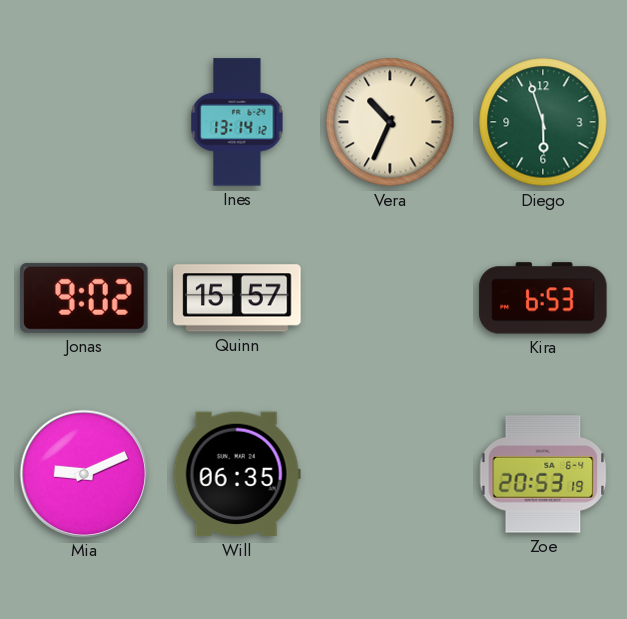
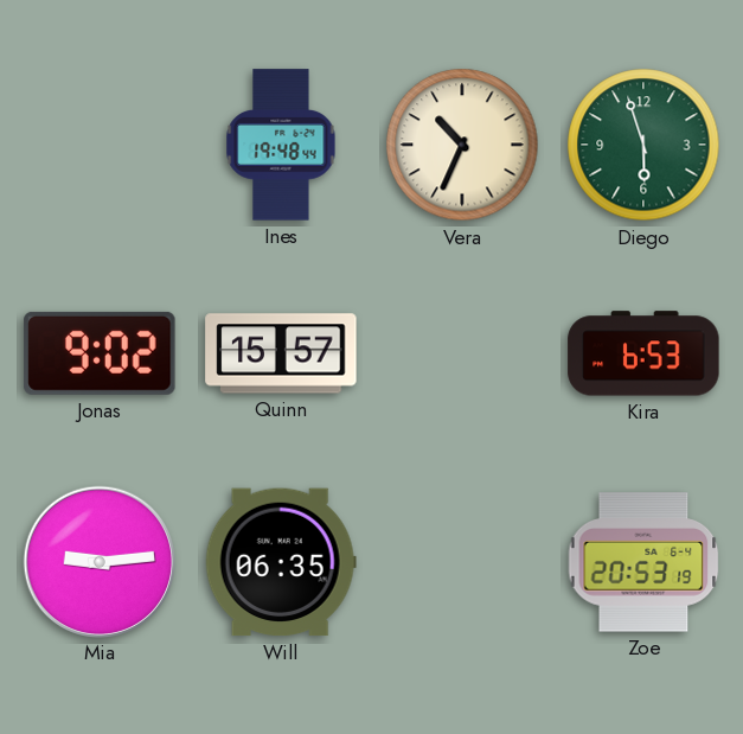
Ines: 13:14 -> 19:48
Mia: 9:11 -> 9:14
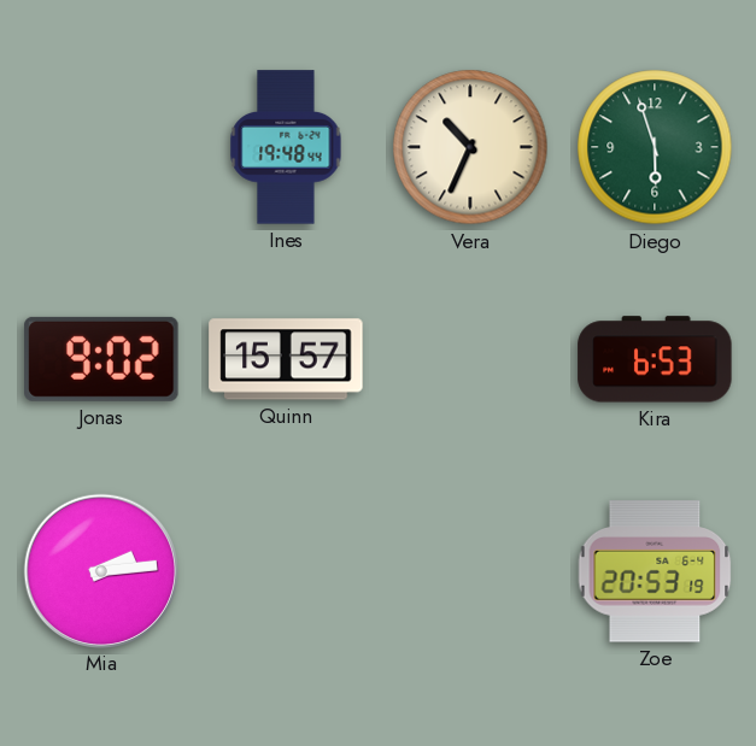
Mia: 9:14 -> 2:14
Will: 06:35 -> none
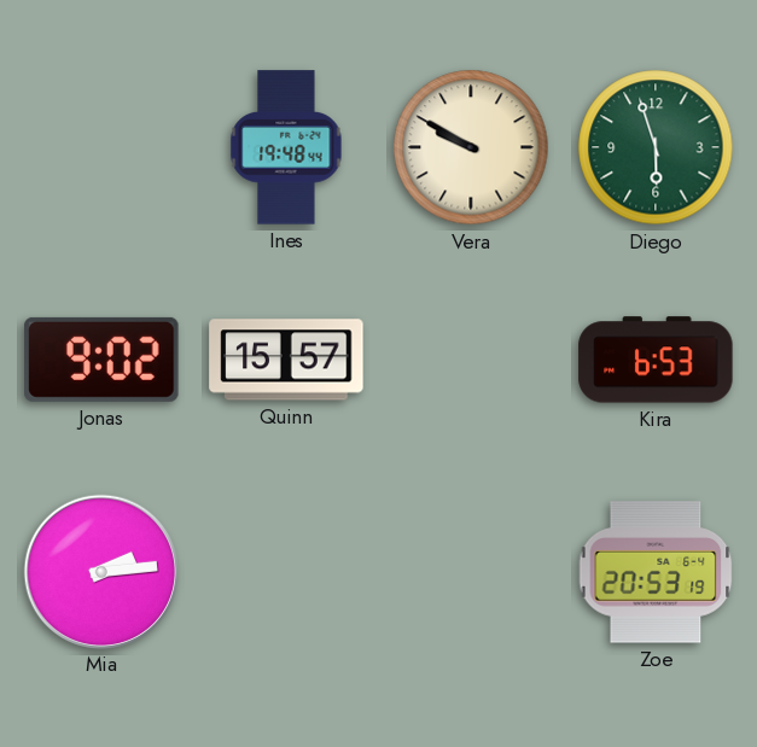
Vera: 10:34 -> 9:50
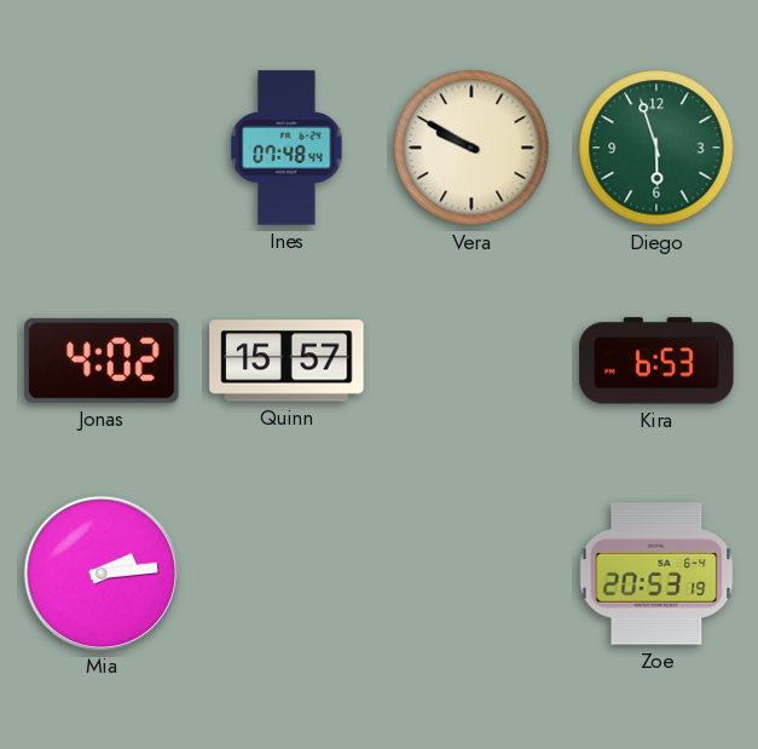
Ines: 19:48 -> 07:48
Jonas: 9:02 -> 4:02
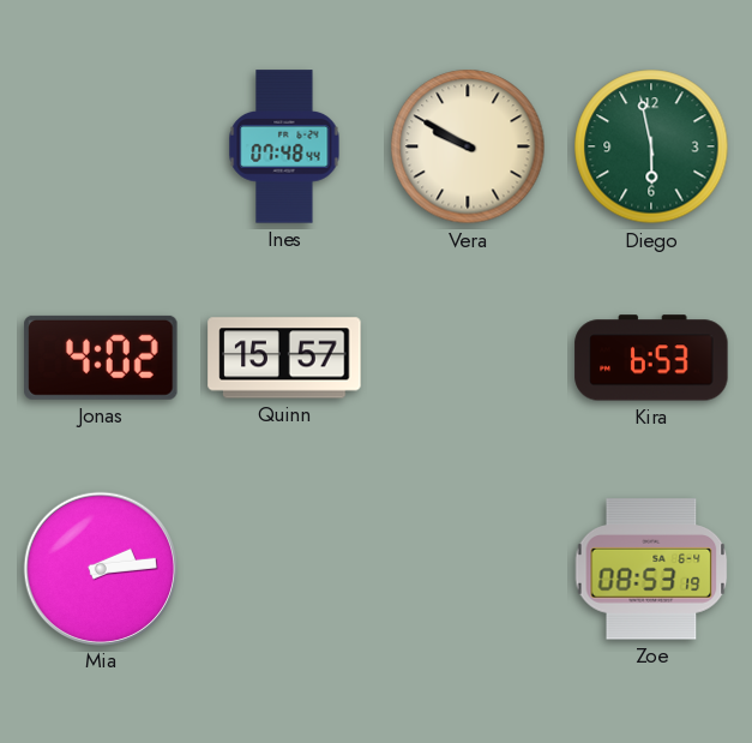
Diego: 5:57 -> 5:58
Zoe: 20:53 -> 08:53
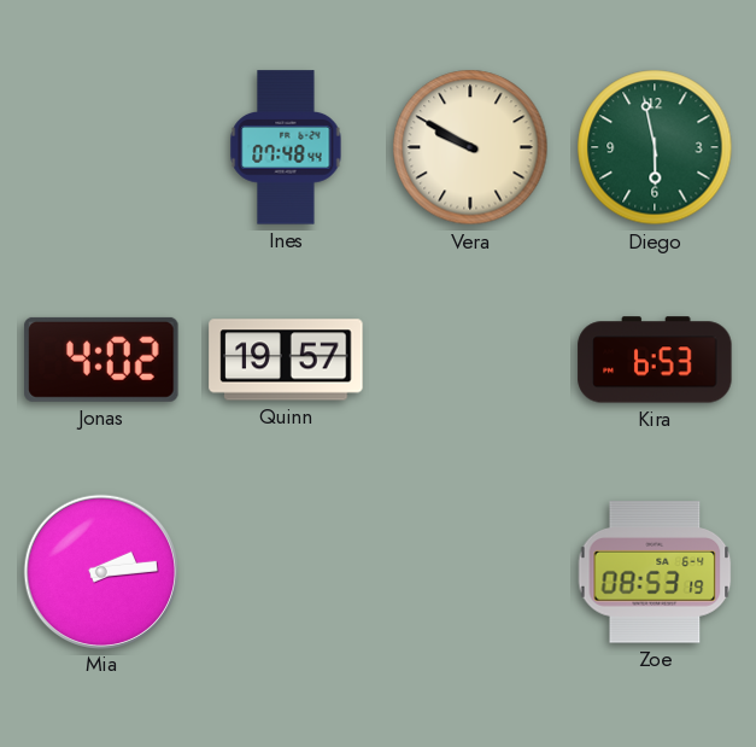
Quinn: 15:57 -> 19:57
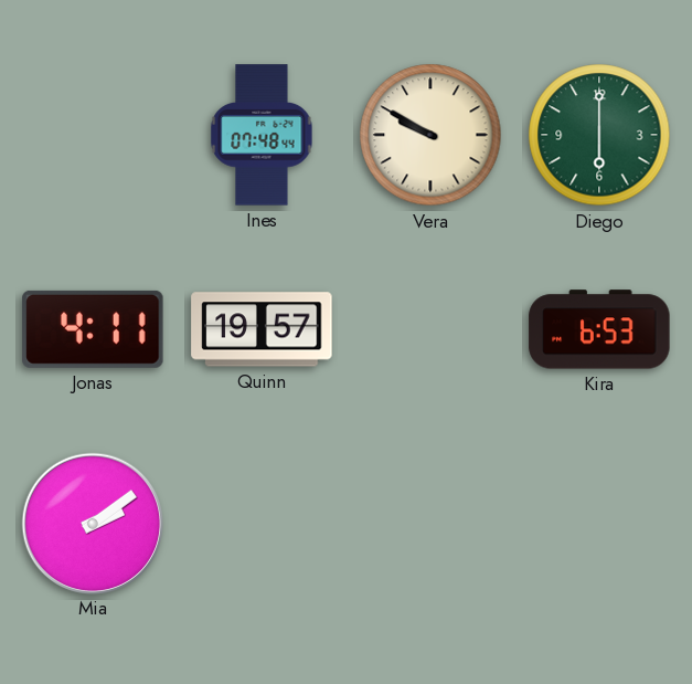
Diego: 5:58 -> 6:00
Jonas: 4:02 -> 4:11
Mia: 2:14 -> 2:09
Zoe: 08:53 -> none
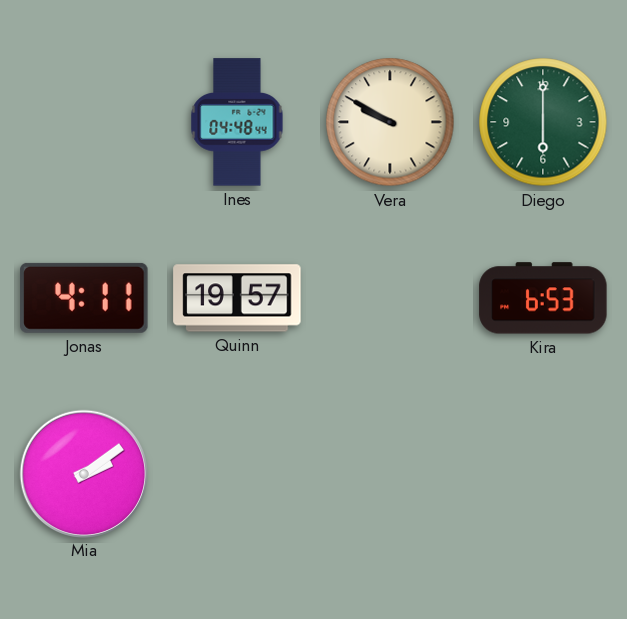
Ines: 07:48 -> 04:48
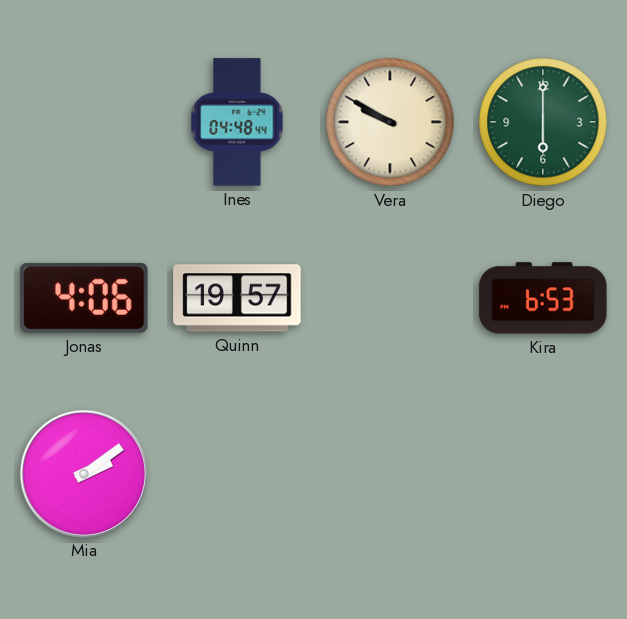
Jonas: 4:11 -> 4:06
